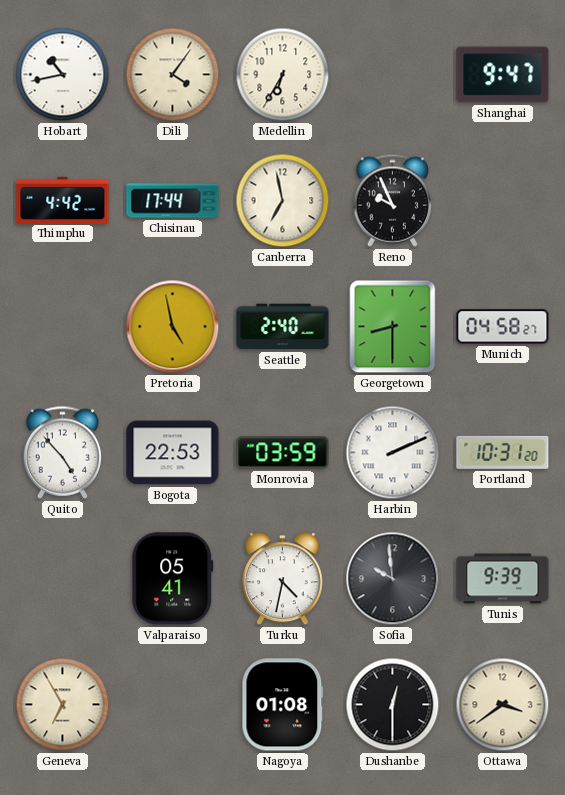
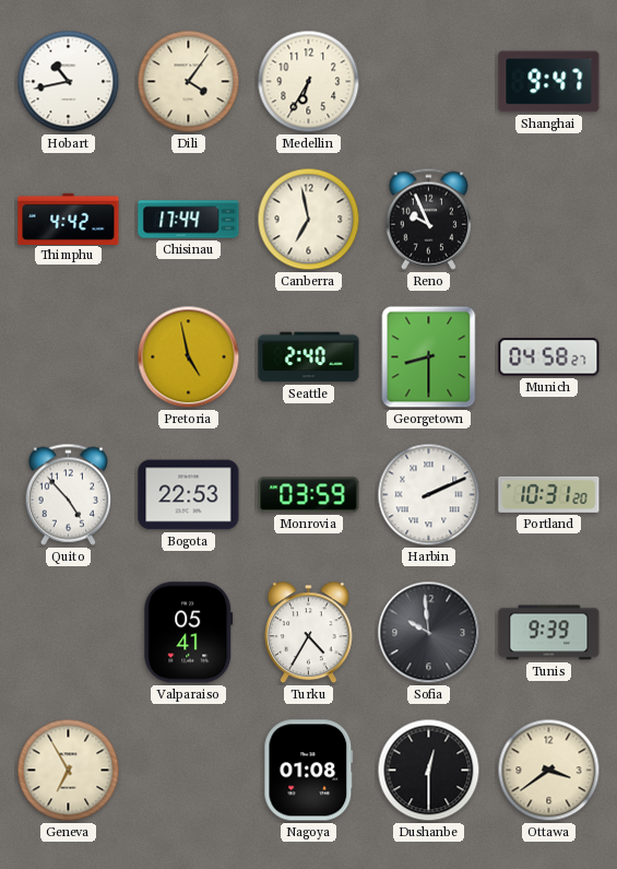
Turku: 4:32 -> 4:35
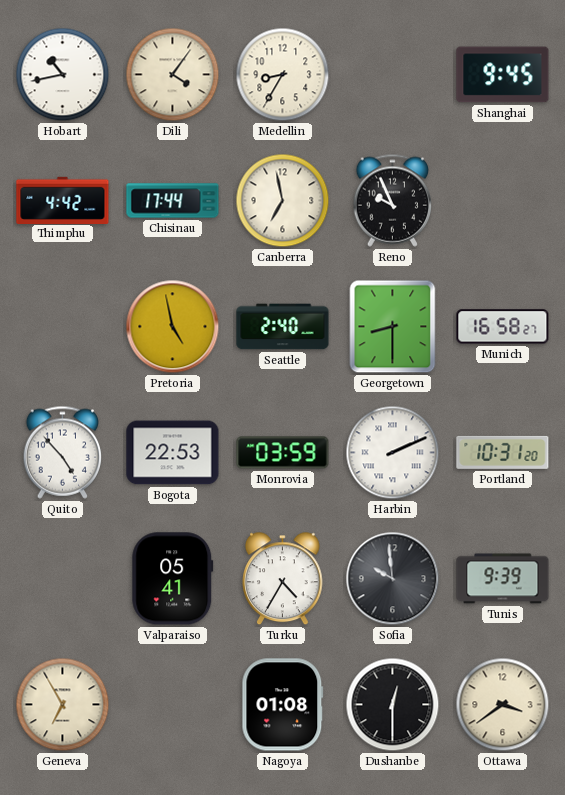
Medellin: 6:35 -> 8:35
Shanghai: 9:47 -> 9:45
Munich: 04:58 -> 16:58
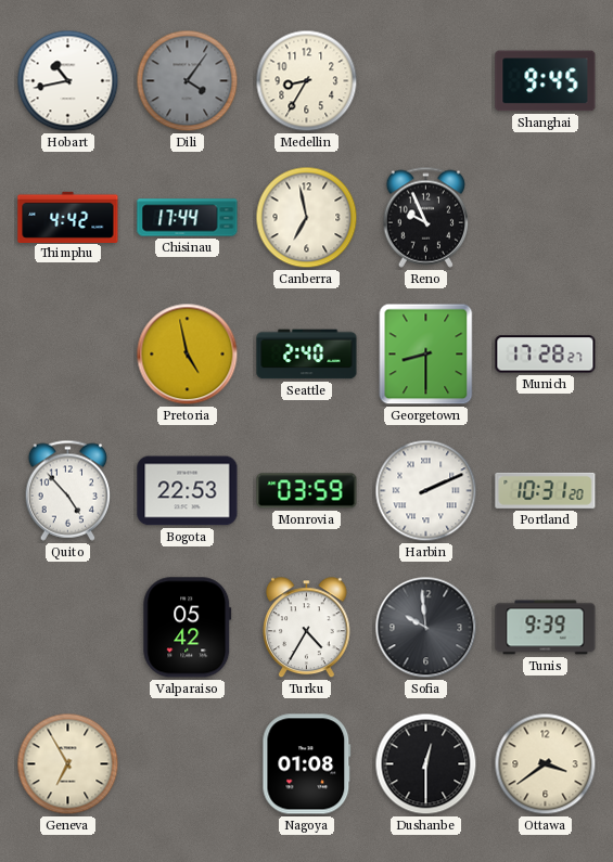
Dili dial: cream -> grey
Munich: 16:58 -> 17:28
Valparaiso: 05:41 -> 05:42
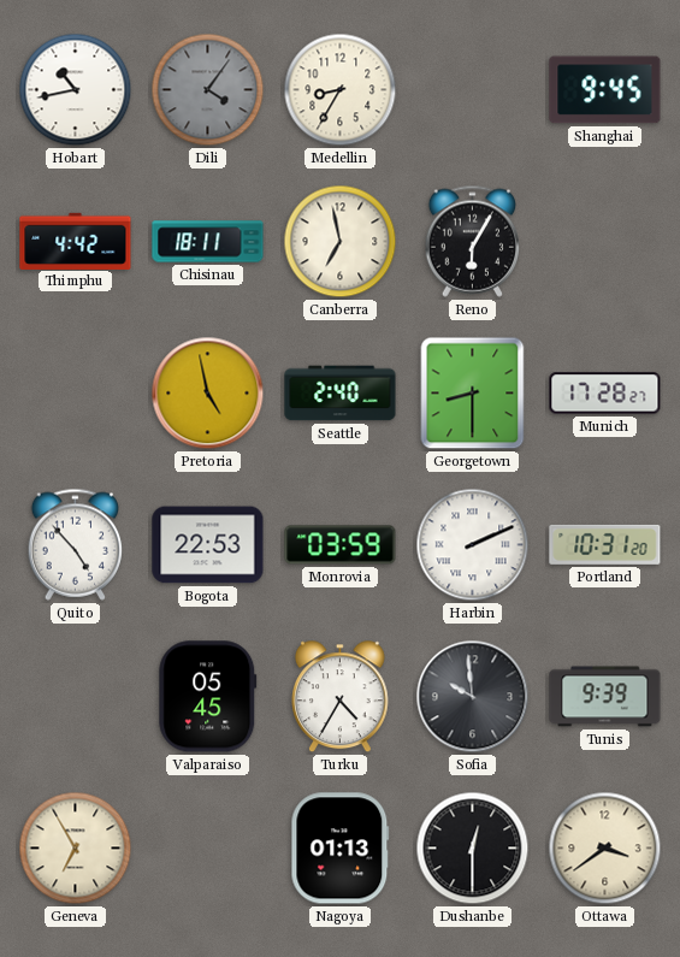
Chisinau: 17:44 -> 18:11
Reno: 9:56 -> 6:05
Valparaiso: 05:42 -> 05:45
Nagoya: 01:08 -> 01:13
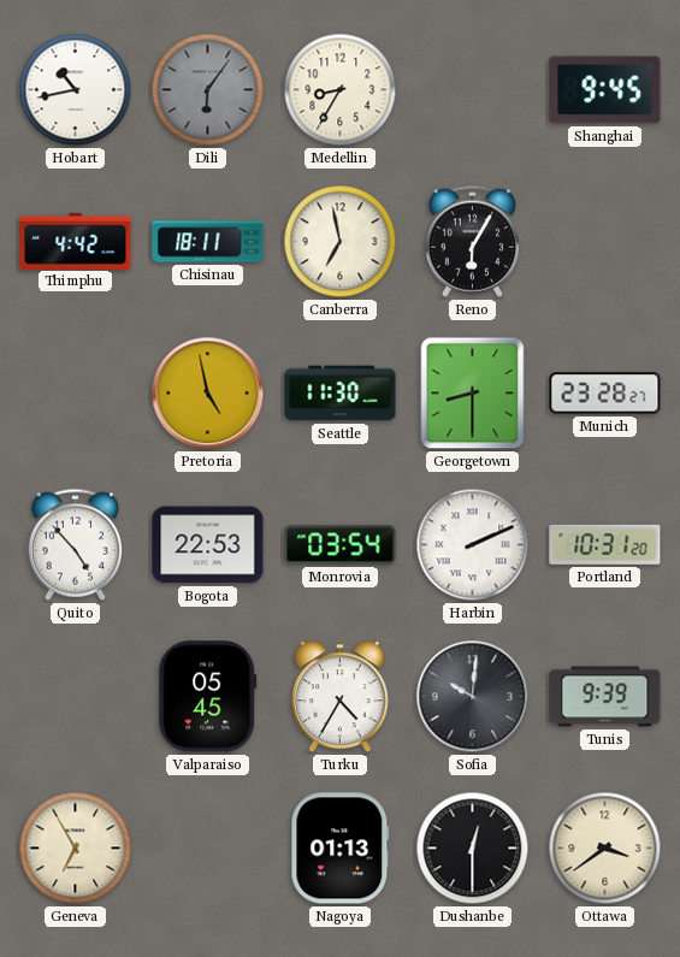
Dili: 4:06 -> 6:06
Seattle: 2:40 -> 11:30
Munich: 17:28 -> 23:28
Monrovia: 03:59 -> 03:54
Sofia: 9:59 -> 10:01
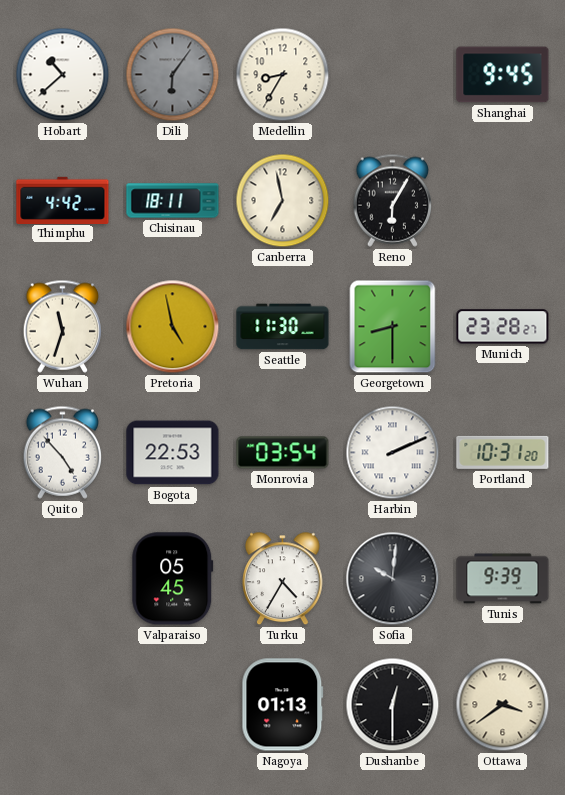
Hobart: 10:43 -> 10:38
Wuhan: none -> 11:33
Geneva: 6:55 -> none
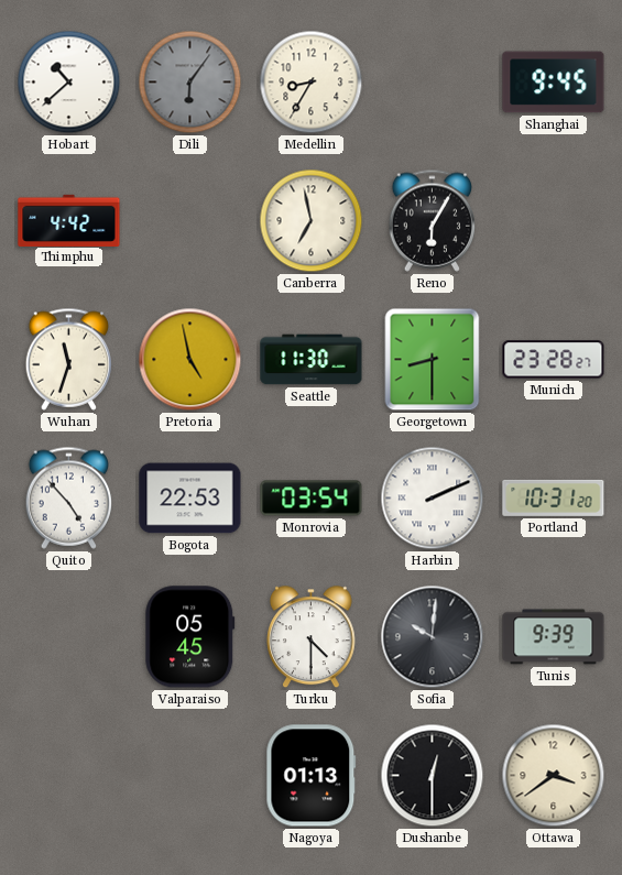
Chisinau: 18:11 -> none
Turku: 4:35 -> 4:30
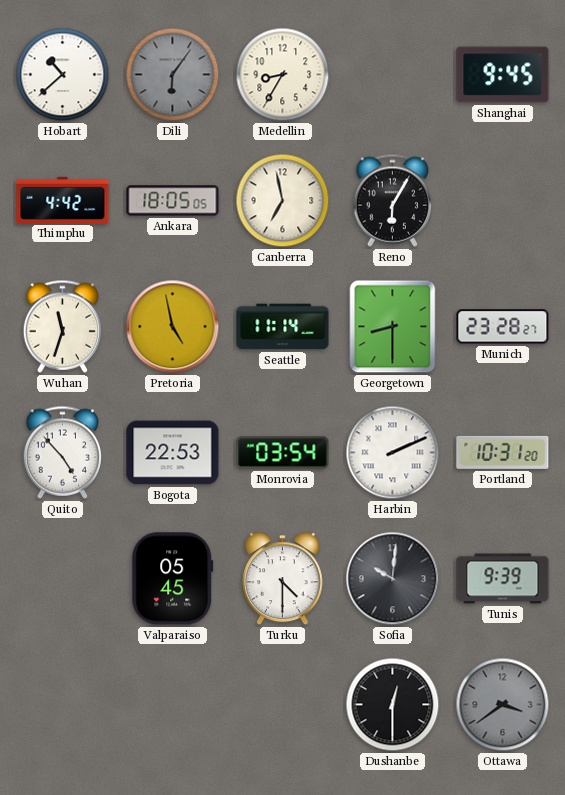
Ankara: none -> 18:05
Seattle: 11:30 -> 11:14
Nagoya: 01:13 -> none
Ottawa dial: cream -> grey
